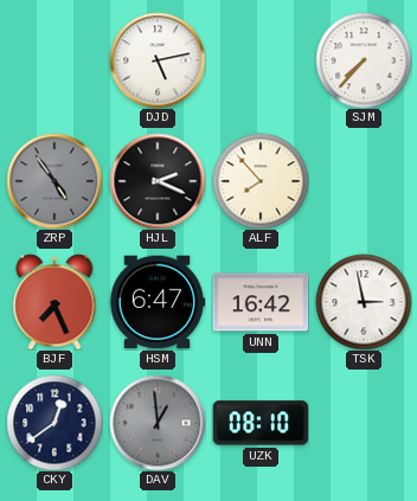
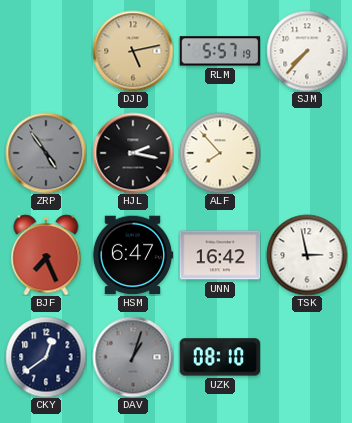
DJD dial: white -> champagne
RLM: none -> 5:57
HJL: 2:19 -> 2:17
DAV: 12:59 -> 1:03
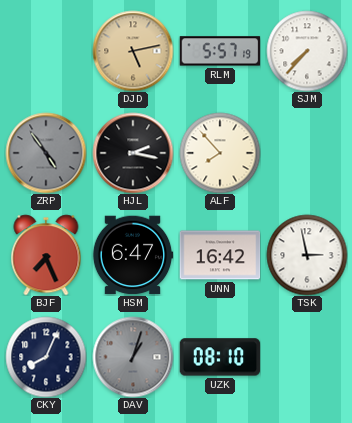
CKY: 12:39 -> 8:04
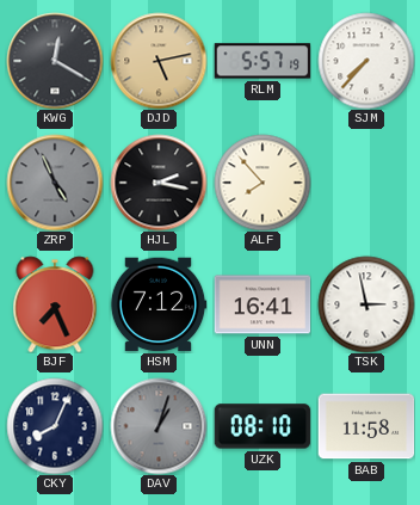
KWG: none -> 12:20
ZRP: 4:54 -> 4:56
HSM: 6:47 -> 7:12
UNN: 16:42 -> 16:41
BAB: none -> 11:58
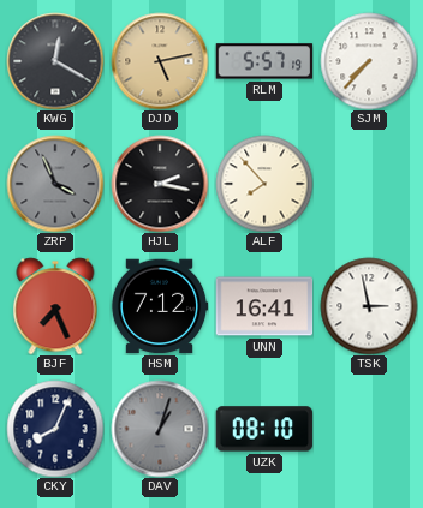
ZRP: 4:56 -> 3:56
BAB: 11:58 -> none
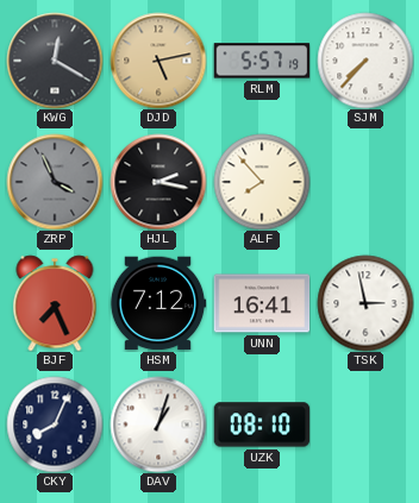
DAV dial: grey -> white
